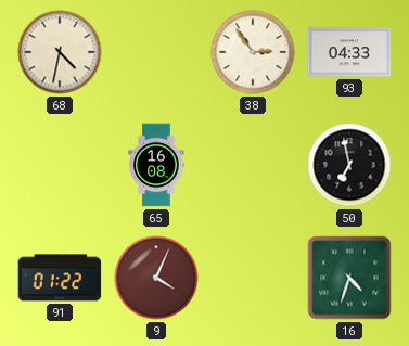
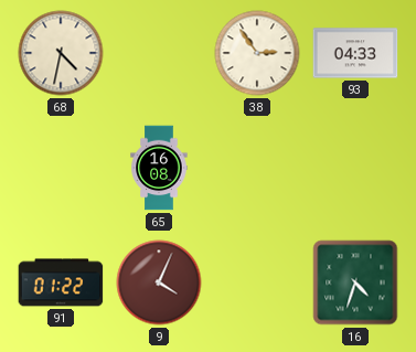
50: 6:58 -> none
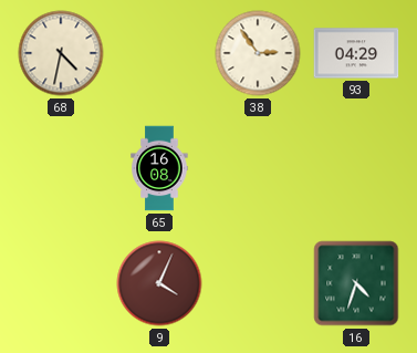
93: 04:33 -> 04:29
91: 01:22 -> none
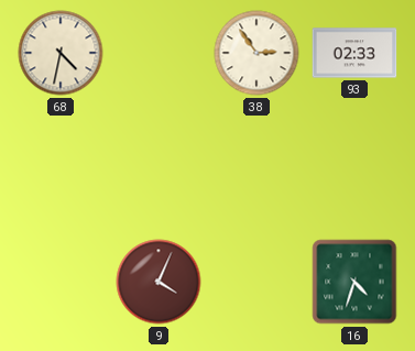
93: 04:29 -> 02:33
65: 16:08 -> none
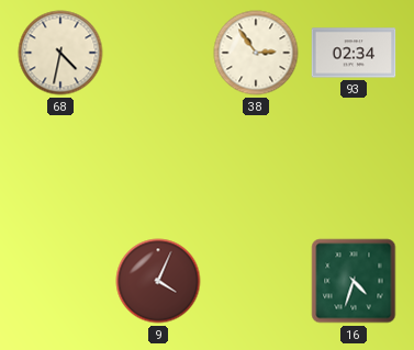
93: 02:33 -> 02:34
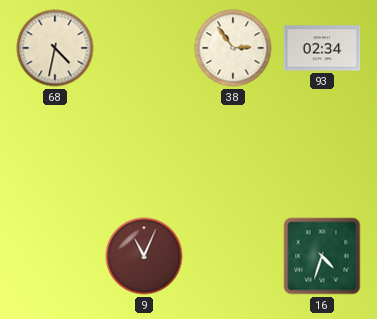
9: 4:04 -> 11:04
